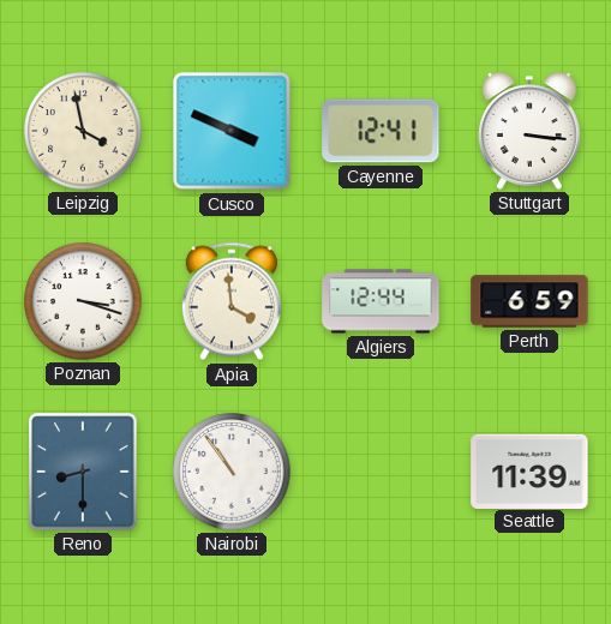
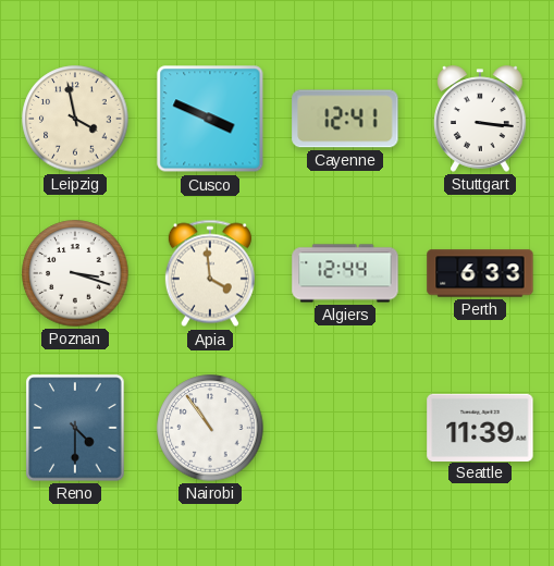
Perth: 6:59 -> 6:33
Reno: 8:30 -> 4:30
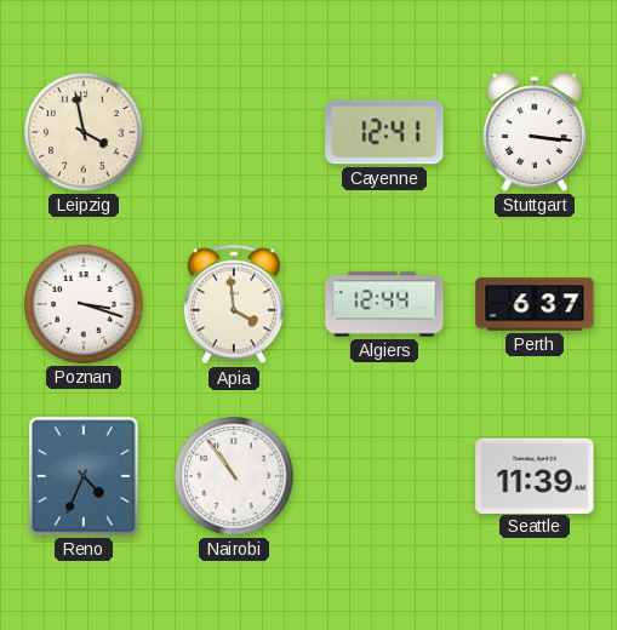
Cusco: 3:49 -> none
Perth: 6:33 -> 6:37
Reno: 4:30 -> 4:34
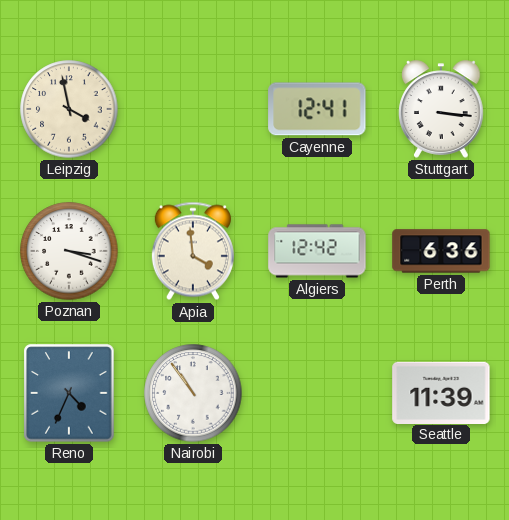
Algiers: 12:44 -> 12:42
Perth: 6:37 -> 6:36
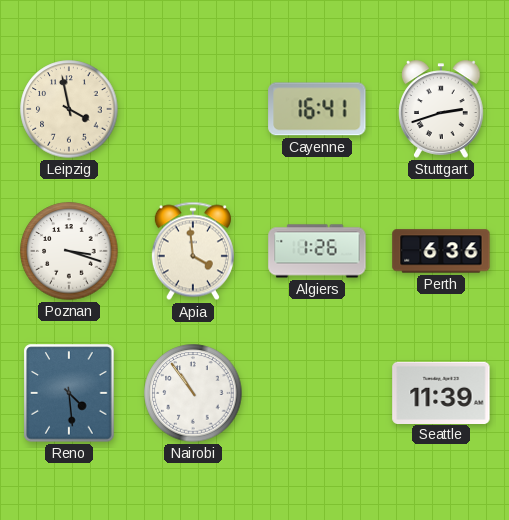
Cayenne: 12:41 -> 16:41
Stuttgart: 3:16 -> 2:42
Algiers: 12:42 -> 1:26
Reno: 4:34 -> 4:29
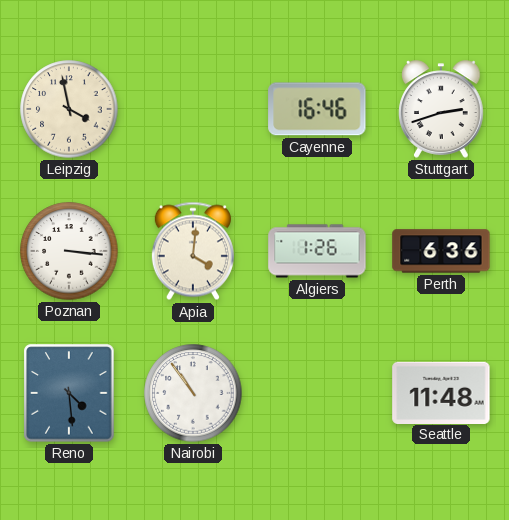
Cayenne: 16:41 -> 16:46
Poznan: 3:18 -> 3:16
Apia: 3:59 -> 4:01
Seattle: 11:39 -> 11:48
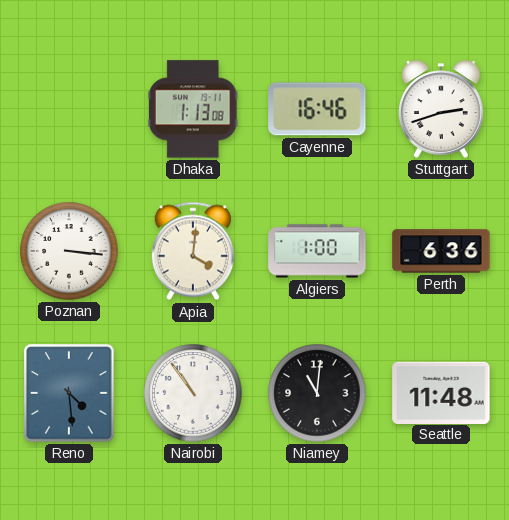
Leipzig: 3:58 -> none
Dhaka: none -> 1:13
Algiers: 1:26 -> 1:00
Niamey: none -> 11:01
